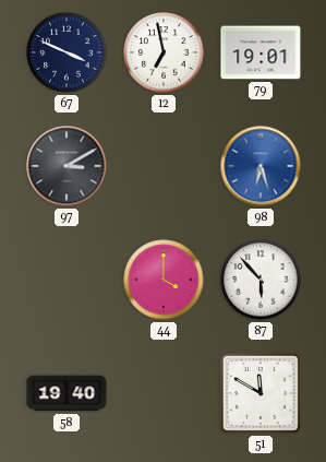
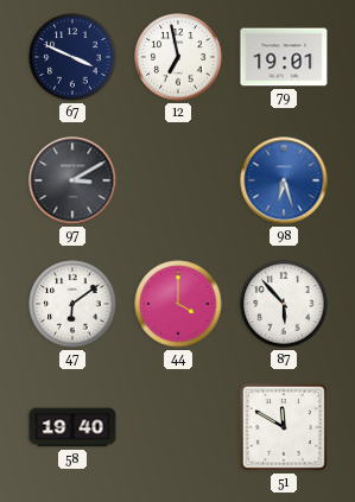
47: none -> 6:09
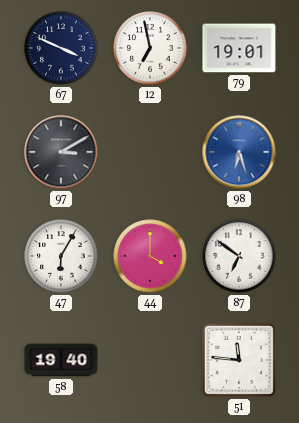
47: 6:09 -> 6:05
87: 5:53 -> 6:51
51: 11:50 -> 11:46
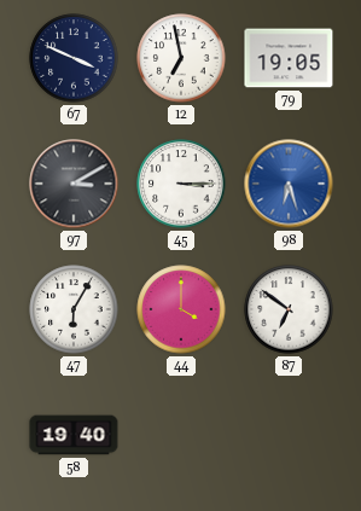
79: 19:01 -> 19:05
45: none -> 3:15
51: 11:46 -> none
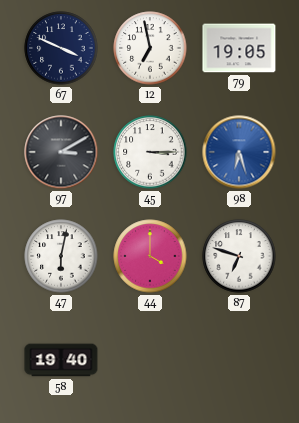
47: 6:05 -> 6:02
87: 6:51 -> 6:48
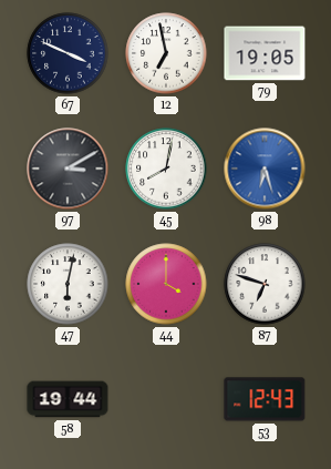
45: 3:15 -> 8:02
58: 19:40 -> 19:44
53: none -> 12:43
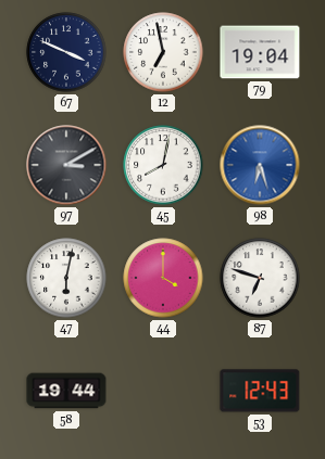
79: 19:05 -> 19:04
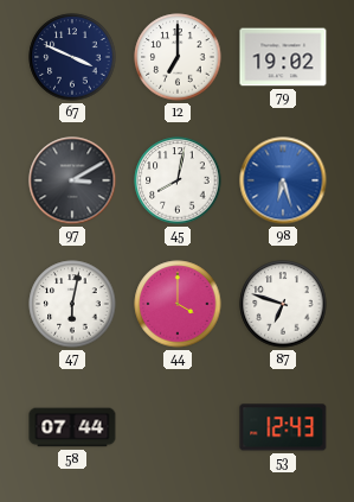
12: 6:58 -> 7:00
79: 19:04 -> 19:02
58: 19:44 -> 07:44
